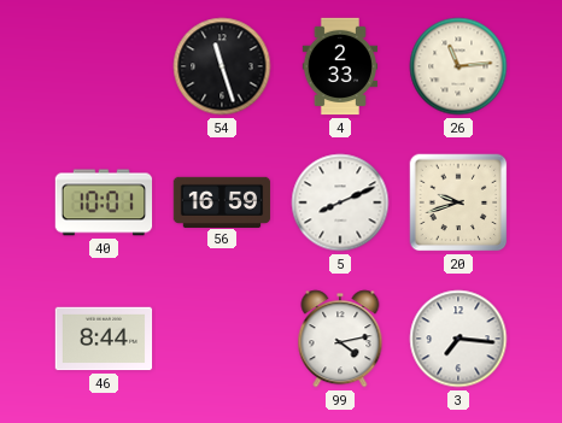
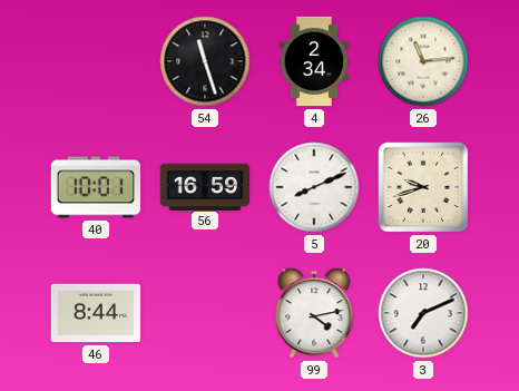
4: 2:33 -> 2:34
3: 7:16 -> 7:11
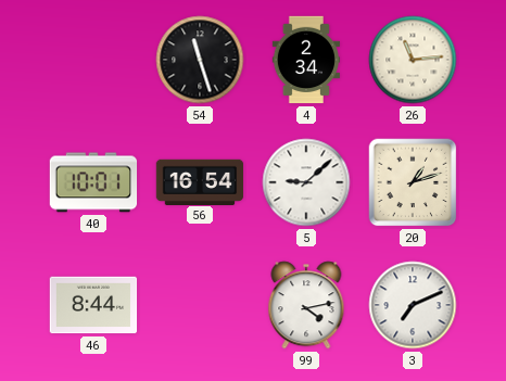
56: 16:59 -> 16:54
5: 8:11 -> 9:08
20: 9:42 -> 1:12
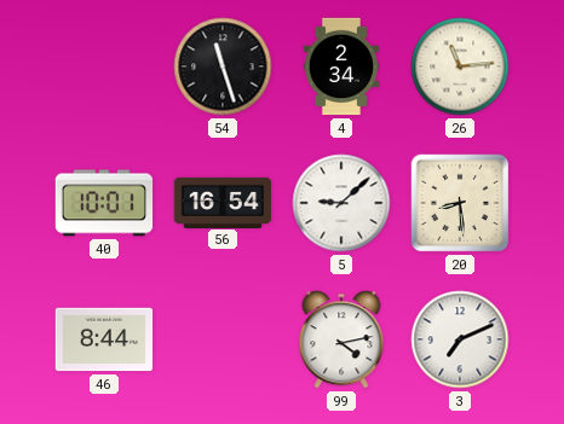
20: 1:12 -> 8:29
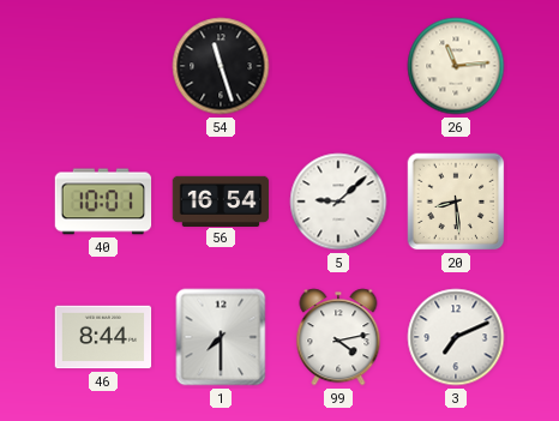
4: 2:34 -> none
1: none -> 7:30
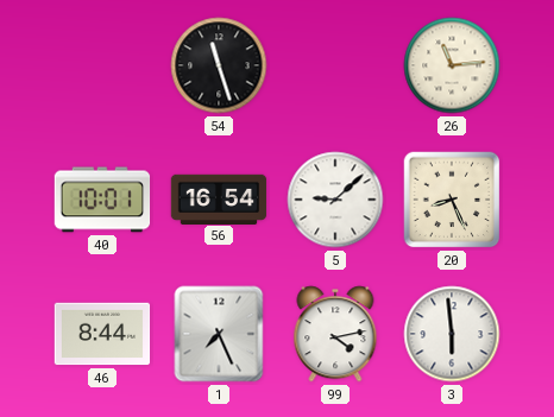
20: 8:29 -> 8:26
1: 7:30 -> 7:26
3: 7:11 -> 5:59
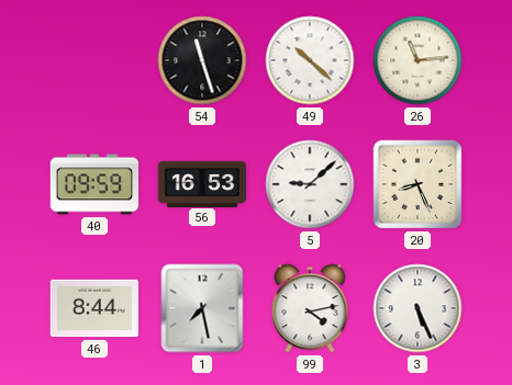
49: none -> 10:22
40: 10:01 -> 09:59
56: 16:54 -> 16:53
1: 7:26 -> 7:28
3: 5:59 -> 5:26
